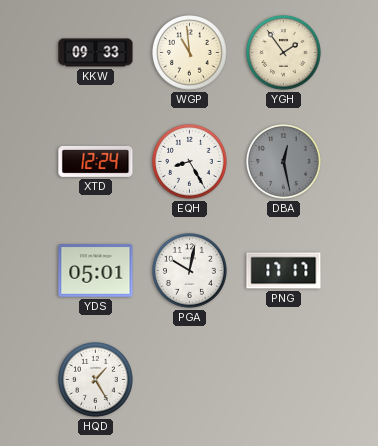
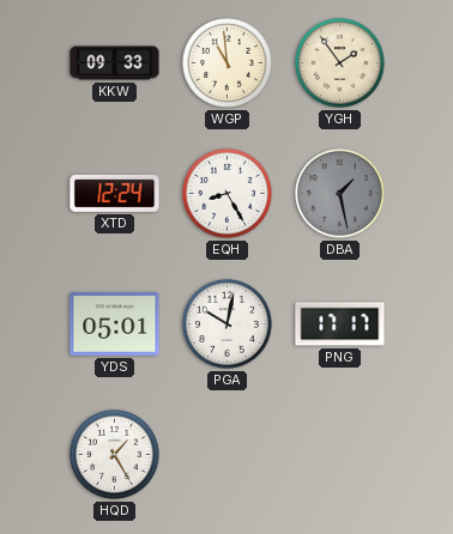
DBA: 12:28 -> 1:28
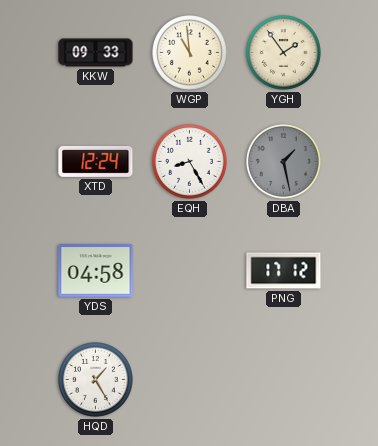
YDS: 05:01 -> 04:58
PGA: 10:02 -> none
PNG: 17:17 -> 17:12
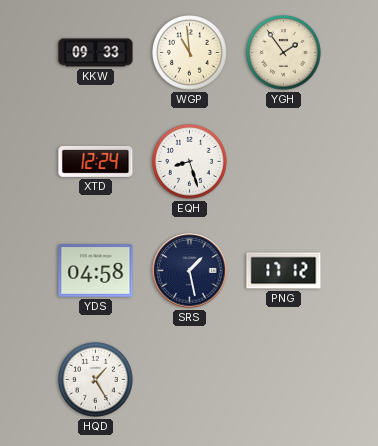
EQH: 8:25 -> 8:27
DBA: 1:28 -> none
SRS: none -> 1:28
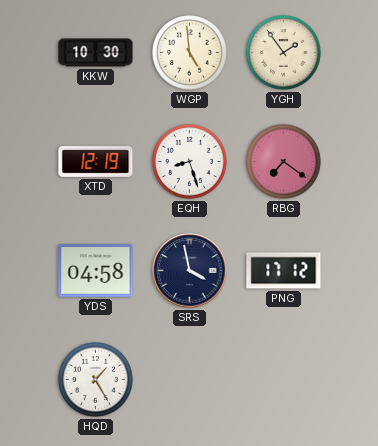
KKW: 09:33 -> 10:30
WGP: 10:59 -> 4:59
XTD: 12:24 -> 12:19
RBG: none -> 7:21
SRS: 1:28 -> 3:58
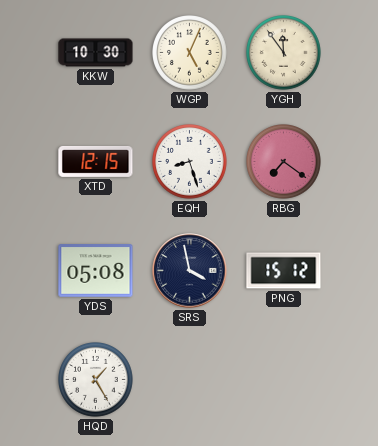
WGP: 4:59 -> 5:04
YGH: 1:54 -> 11:54
XTD: 12:19 -> 12:15
YDS: 04:58 -> 05:08
PNG: 17:12 -> 15:12
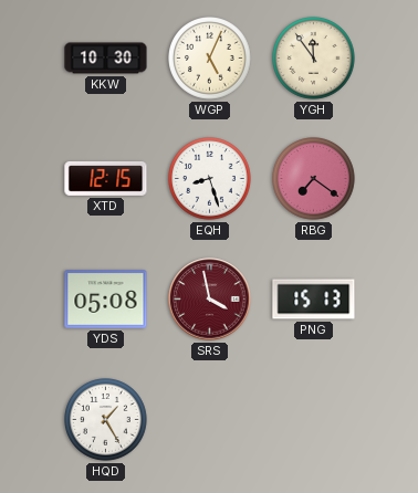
SRS dial: navy -> burgundy
PNG: 15:12 -> 15:13
